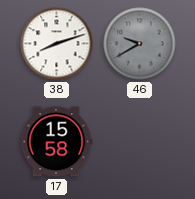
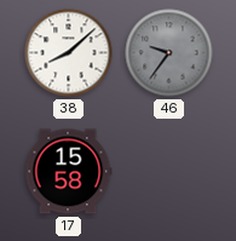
38: 8:12 -> 8:08
46: 9:40 -> 9:36
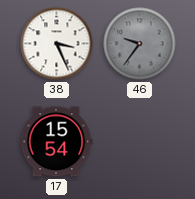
38: 8:08 -> 3:26
17: 15:58 -> 15:54
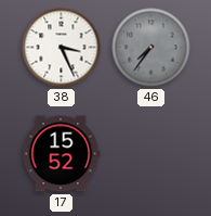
46: 9:36 -> 7:36
17: 15:54 -> 15:52
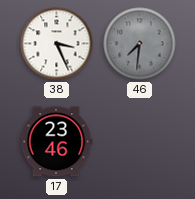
46: 7:36 -> 7:31
17: 15:52 -> 23:46
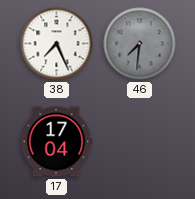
38: 3:26 -> 7:26
17: 23:46 -> 17:04
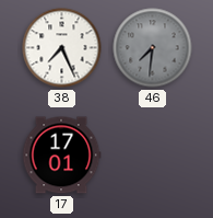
17: 17:04 -> 17:01
